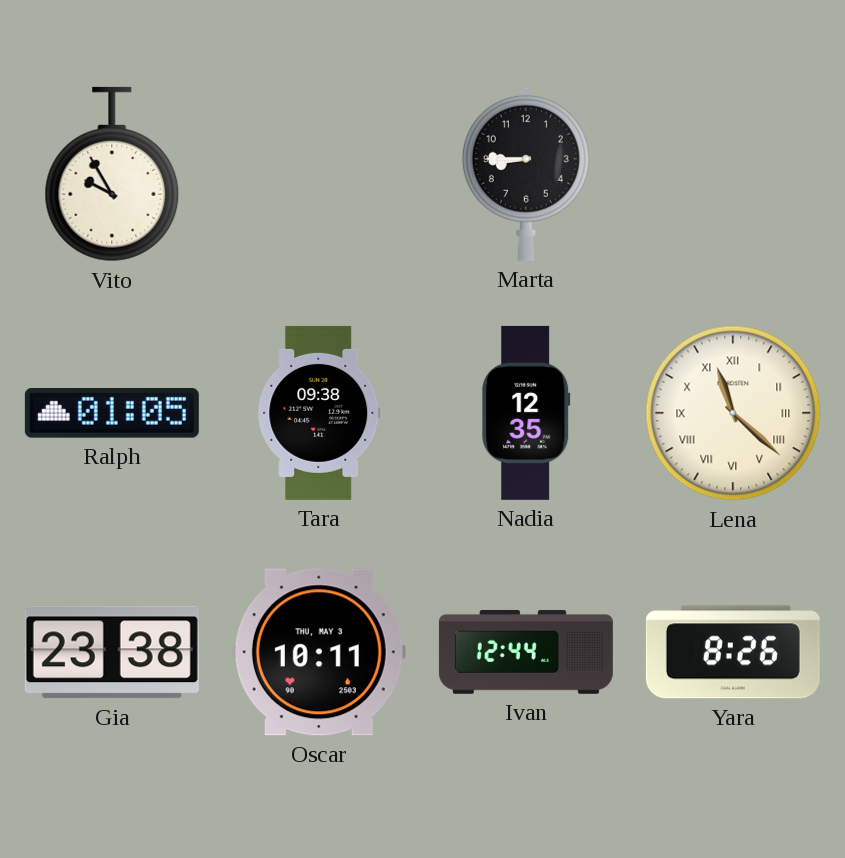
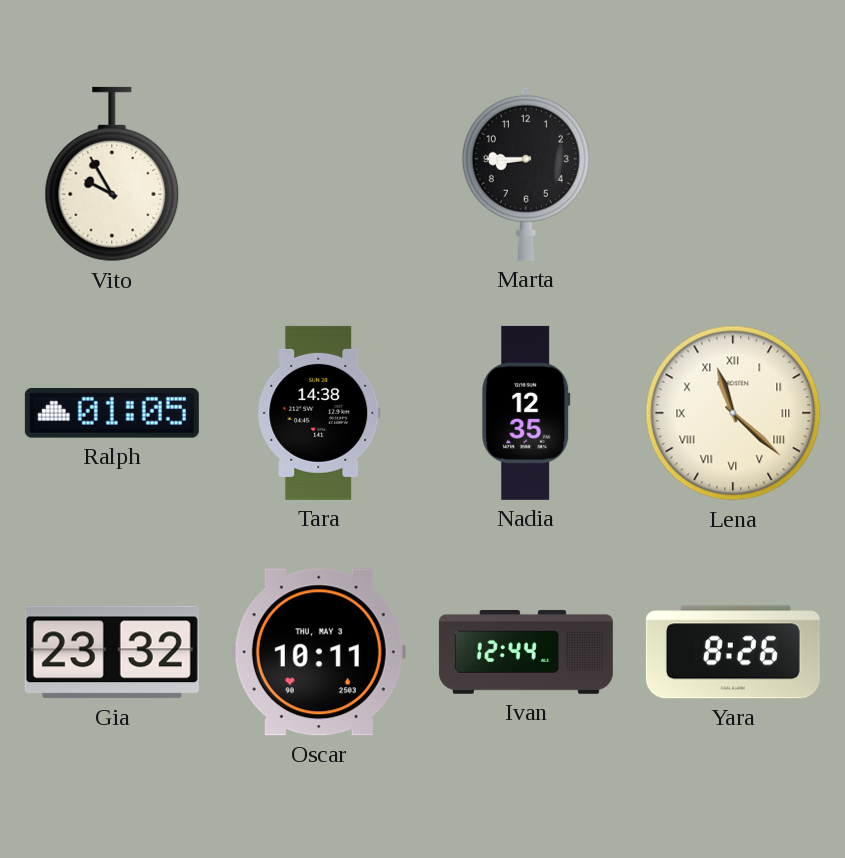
Tara: 09:38 -> 14:38
Gia: 23:38 -> 23:32
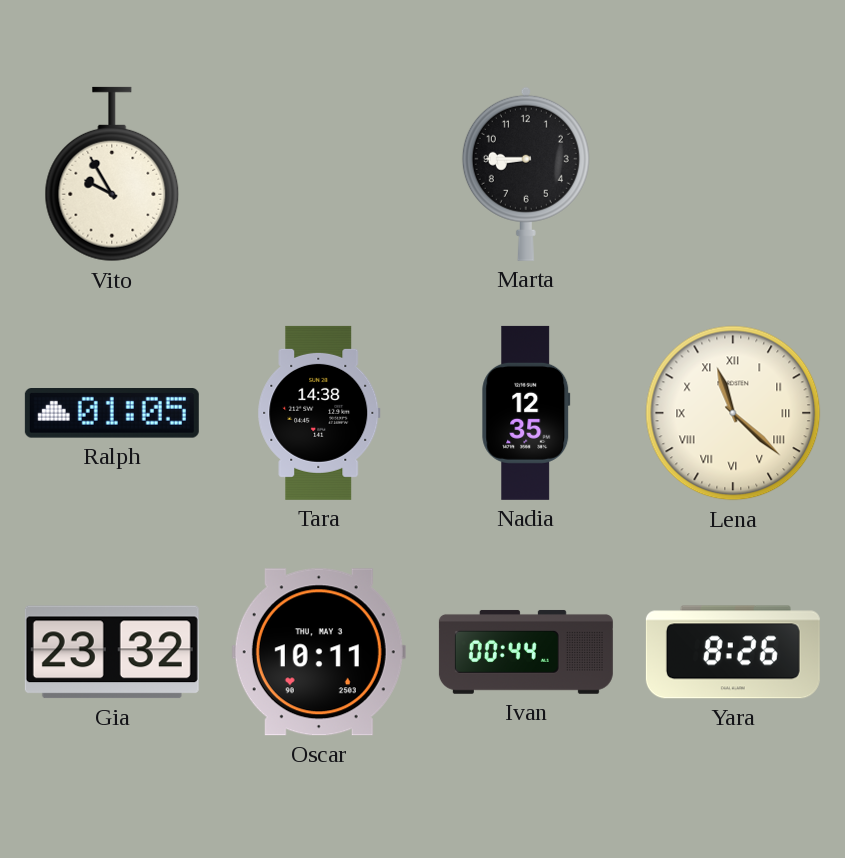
Ivan: 12:44 -> 00:44
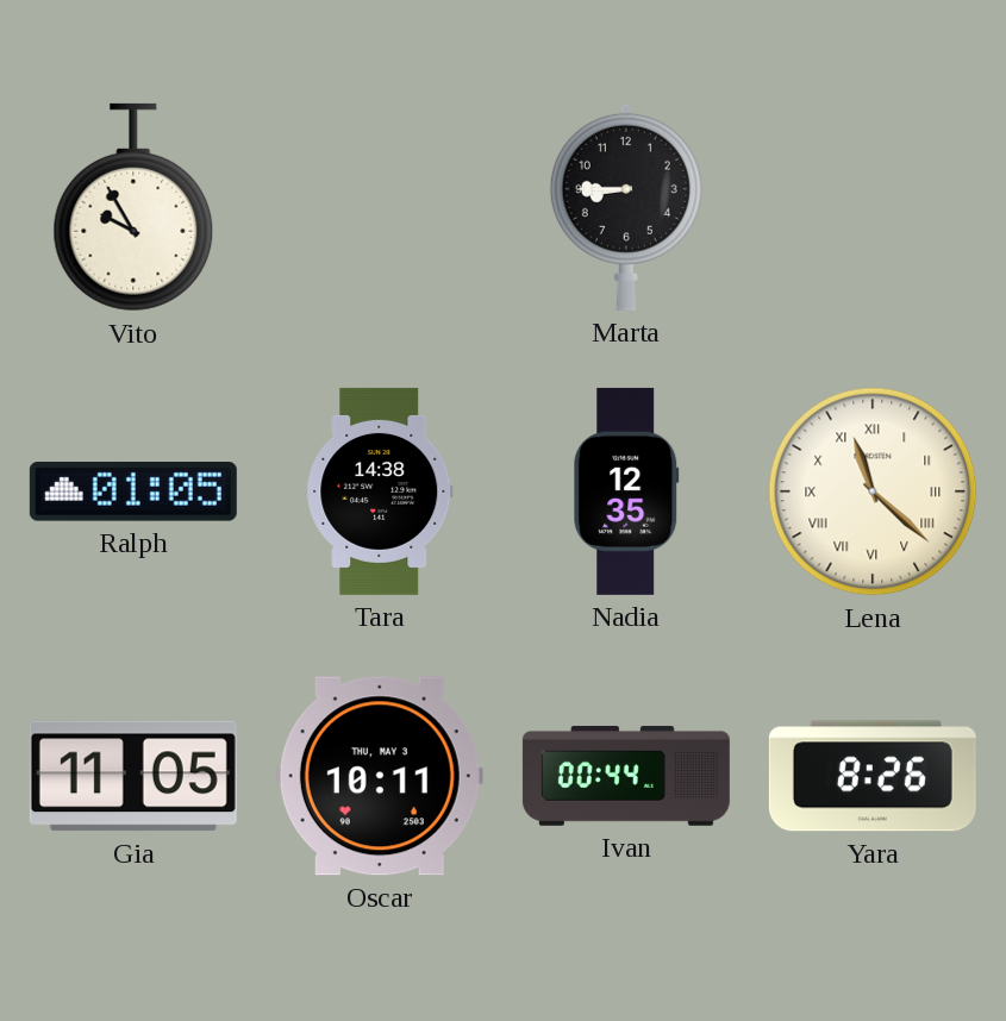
Gia: 23:32 -> 11:05
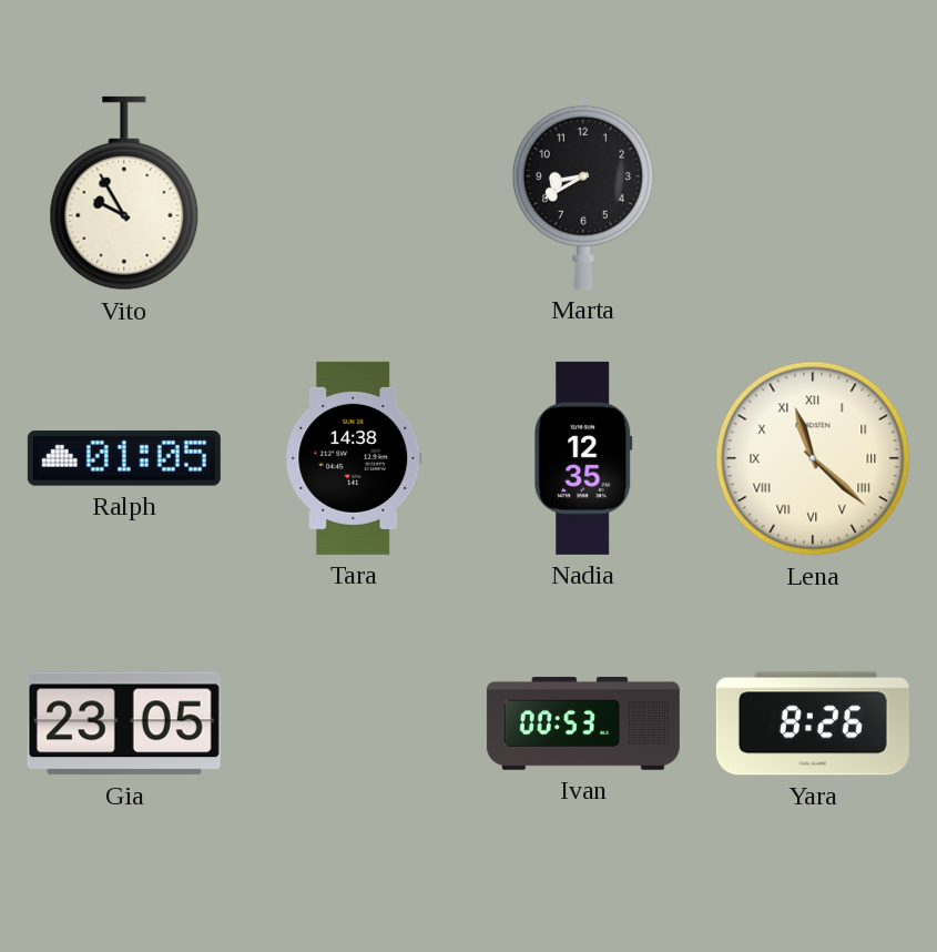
Marta: 8:45 -> 8:40
Gia: 11:05 -> 23:05
Oscar: 10:11 -> none
Ivan: 00:44 -> 00:53
